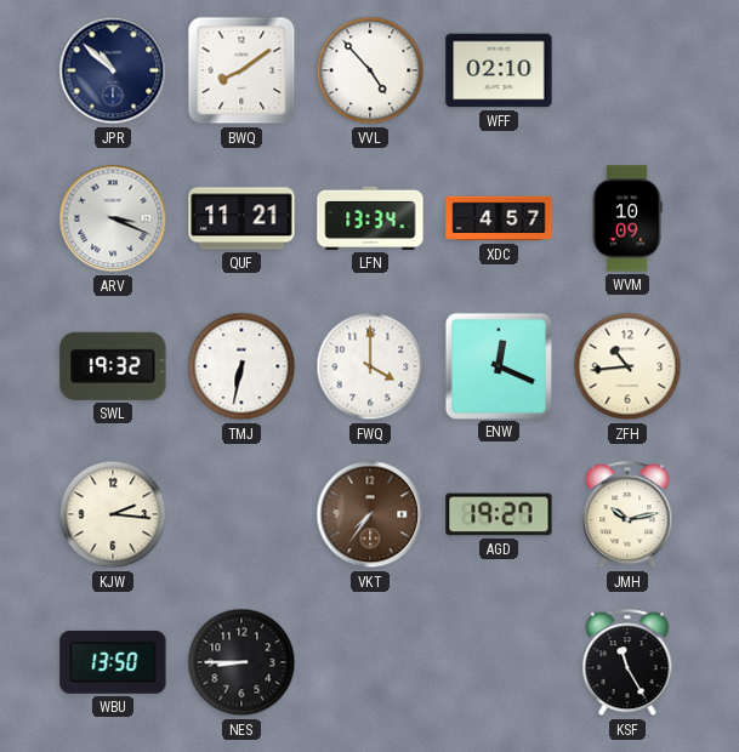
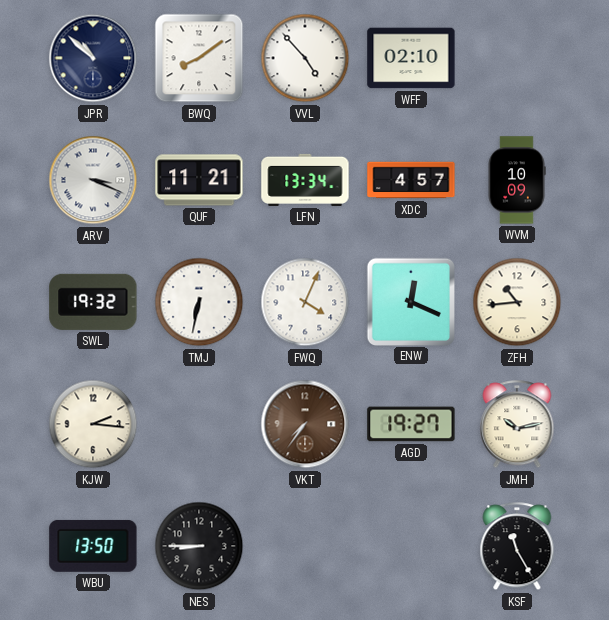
FWQ: 4:00 -> 4:04
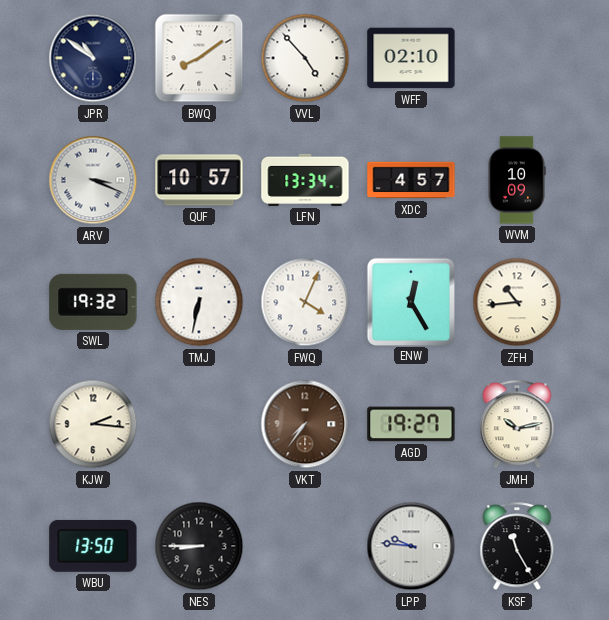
JPR: 10:52 -> 10:51
QUF: 11:21 -> 10:57
ENW: 12:19 -> 12:25
LPP: none -> 9:46
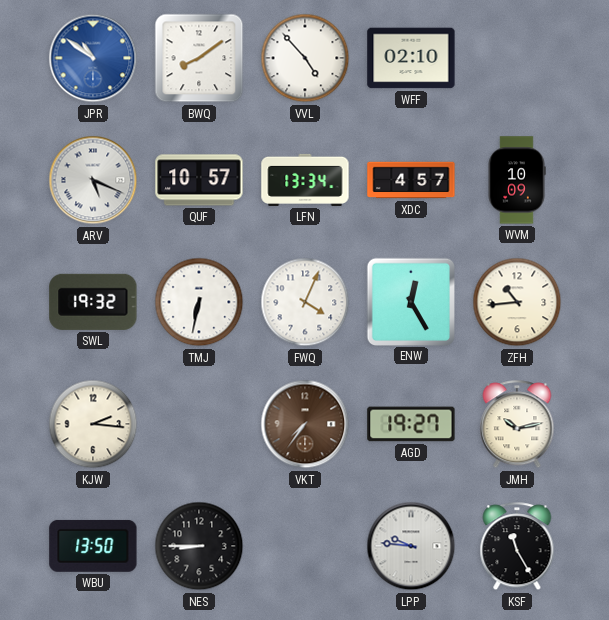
JPR dial: navy -> blue
ARV: 3:19 -> 5:19
